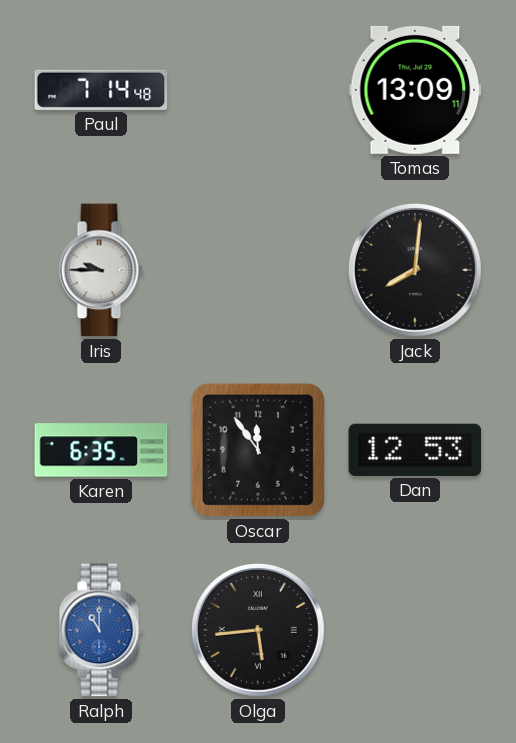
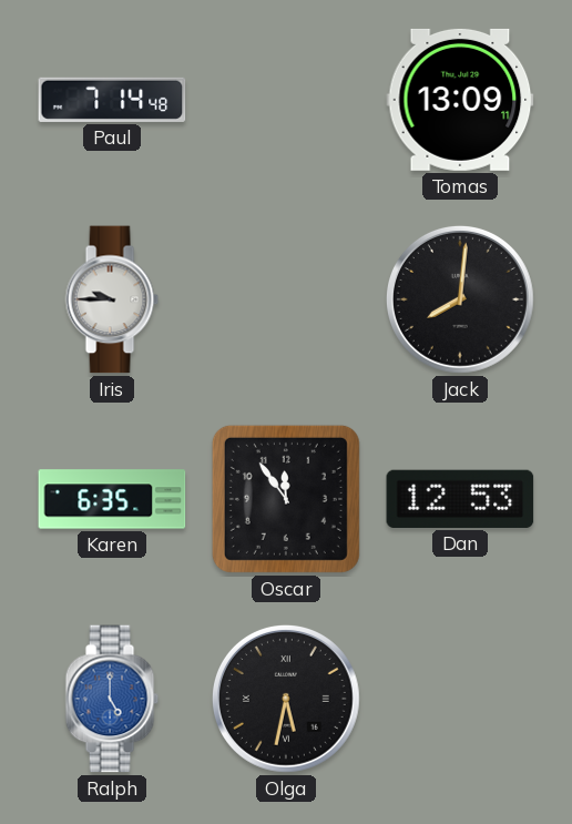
Ralph: 11:00 -> 5:00
Olga: 5:44 -> 5:32
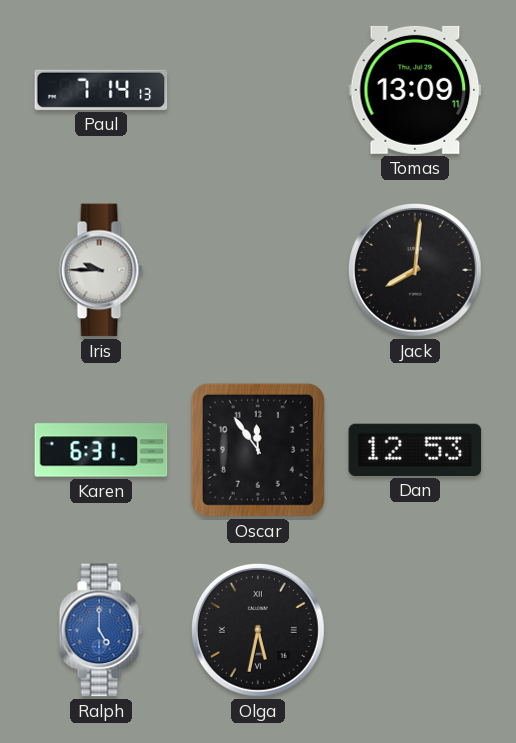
Paul: 7:14:48 -> 7:14:13
Karen: 6:35 -> 6:31
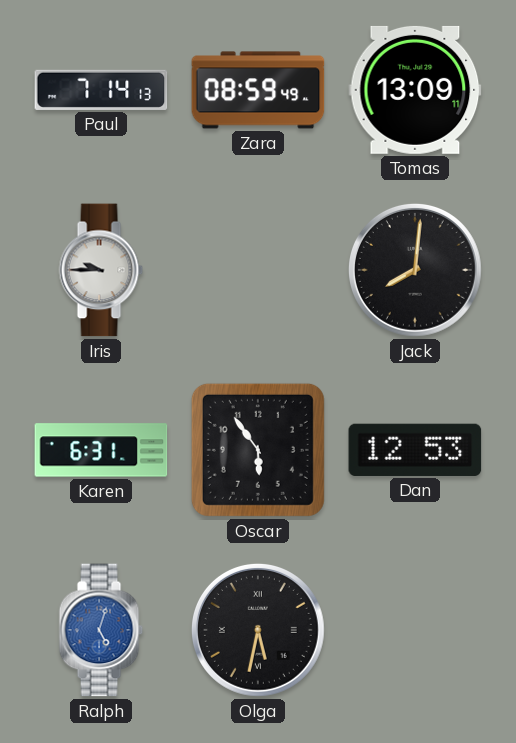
Zara: none -> 08:59
Oscar: 11:54 -> 5:54
Ralph: 5:00 -> 5:03
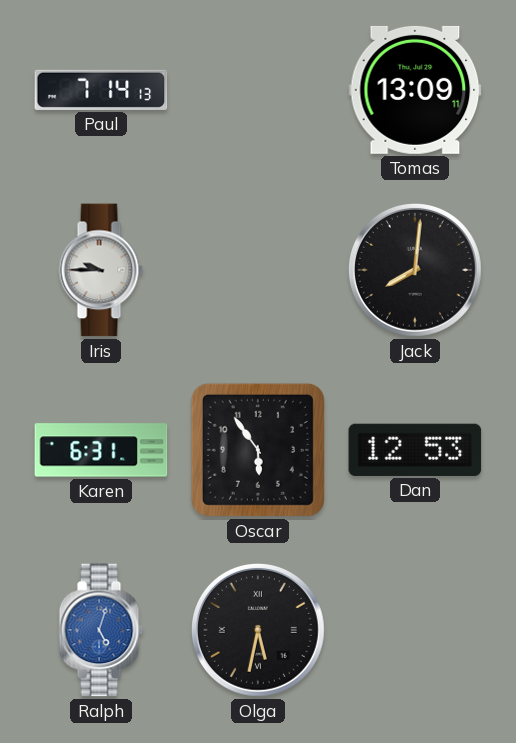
Zara: 08:59 -> none
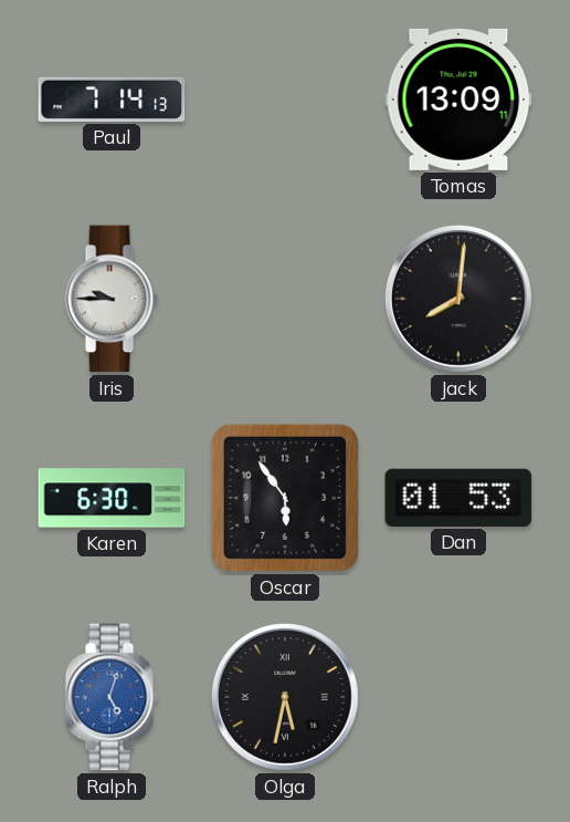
Karen: 6:31 -> 6:30
Dan: 12:53 -> 01:53
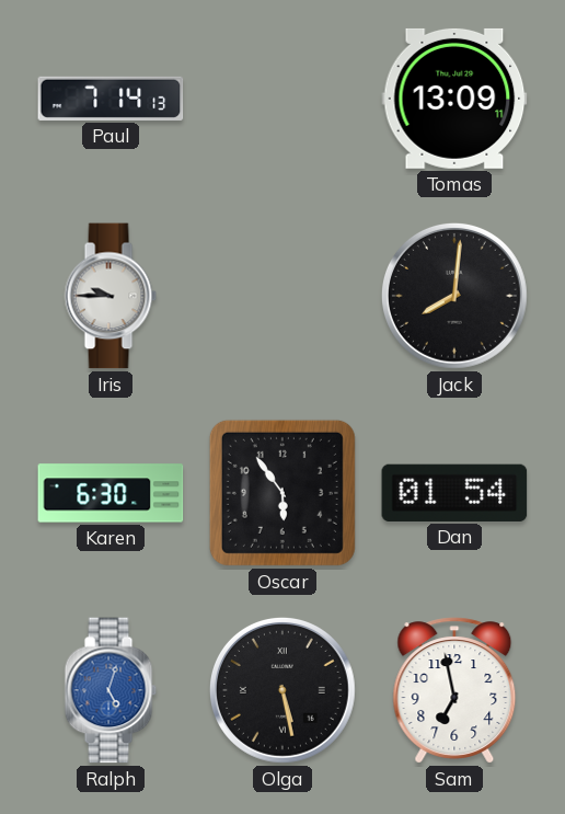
Dan: 01:53 -> 01:54
Olga: 5:32 -> 5:28
Sam: none -> 6:58
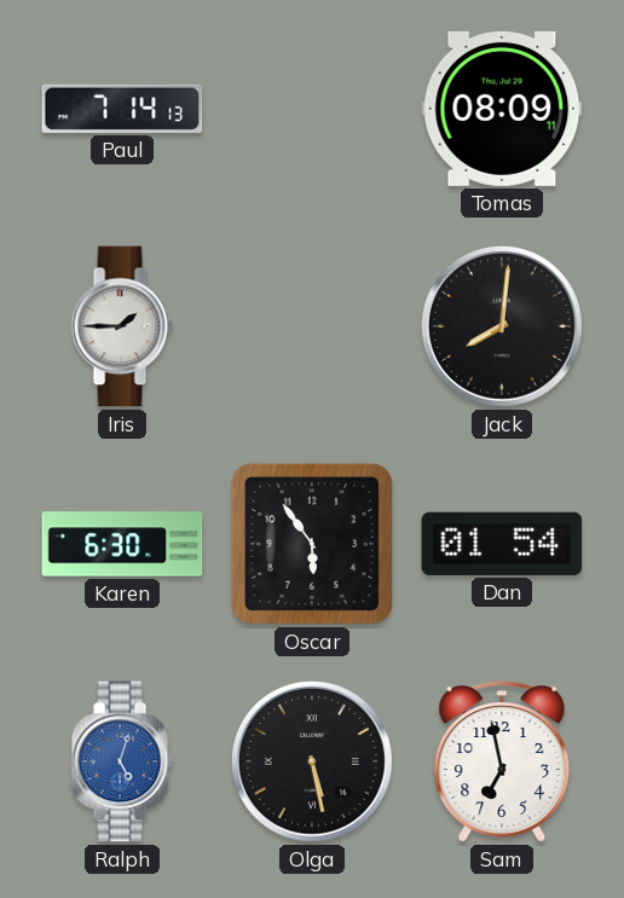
Tomas: 13:09 -> 08:09
Iris: 9:45 -> 1:45
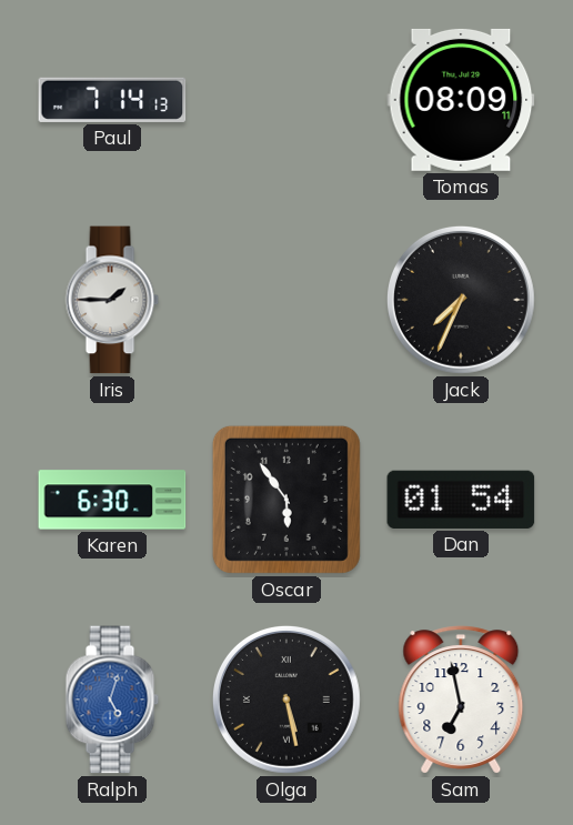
Jack: 8:01 -> 7:34
